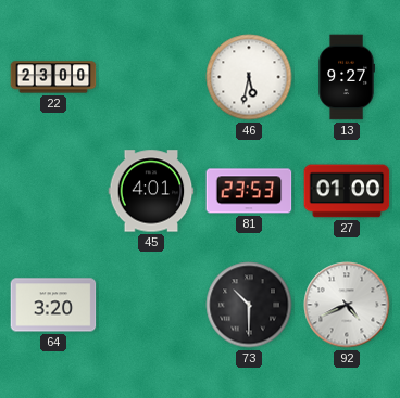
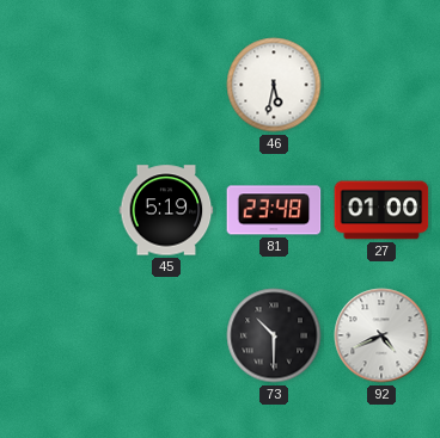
22: 23:00 -> none
13: 9:27 -> none
45: 4:01 -> 5:19
81: 23:53 -> 23:48
64: 3:20 -> none
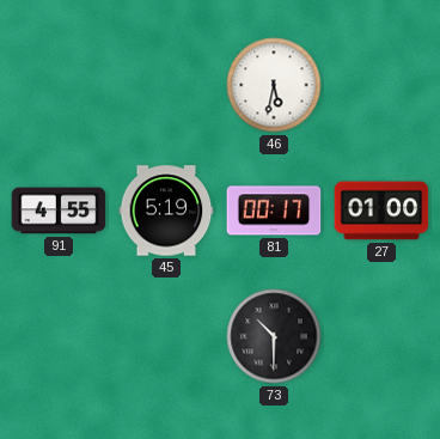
91: none -> 4:55
81: 23:48 -> 00:17
92: 4:41 -> none
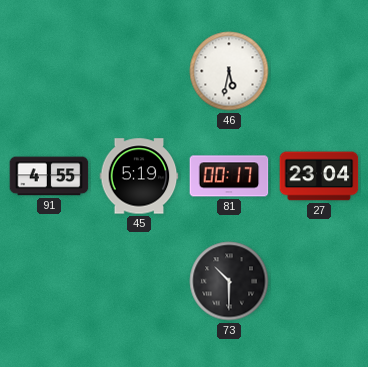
27: 01:00 -> 23:04
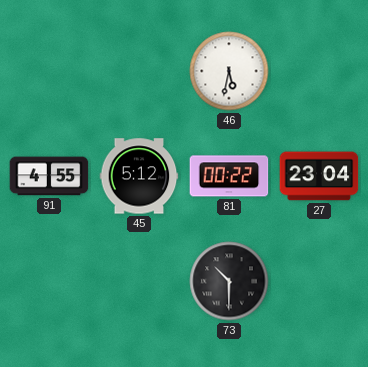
45: 5:19 -> 5:12
81: 00:17 -> 00:22
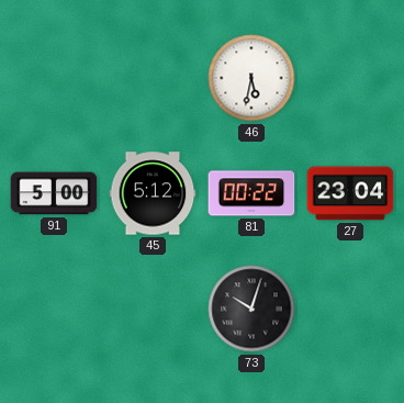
91: 4:55 -> 5:00
73: 10:30 -> 10:03
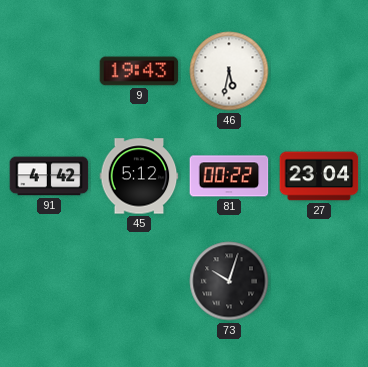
9: none -> 19:43
91: 5:00 -> 4:42
